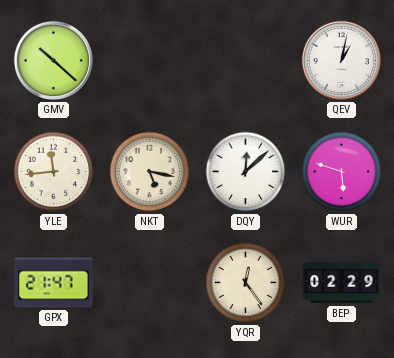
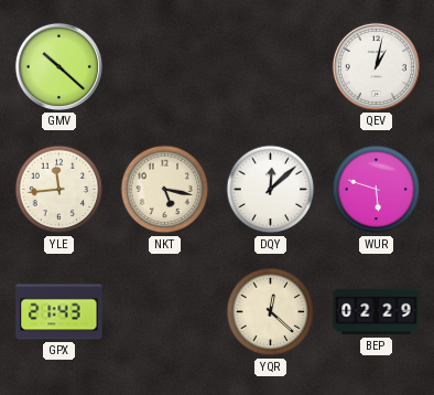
GPX: 21:47 -> 21:43
YQR: 12:24 -> 12:22
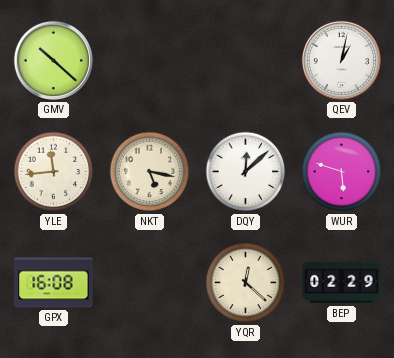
GPX: 21:43 -> 16:08
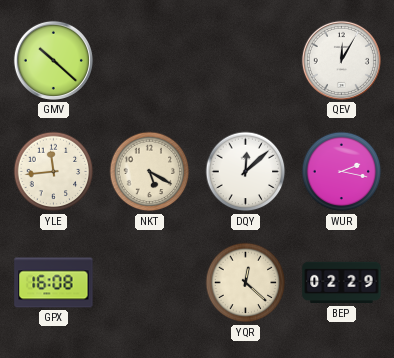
QEV: 1:02 -> 12:05
NKT: 5:17 -> 5:20
WUR: 5:48 -> 2:17
